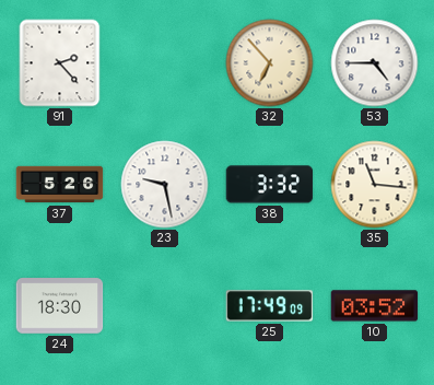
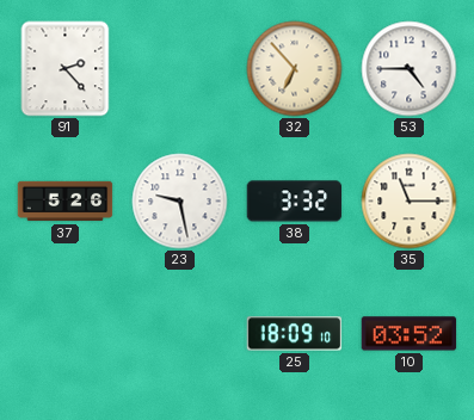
35: 11:16 -> 11:15
24: 18:30 -> none
25: 17:49 -> 18:09
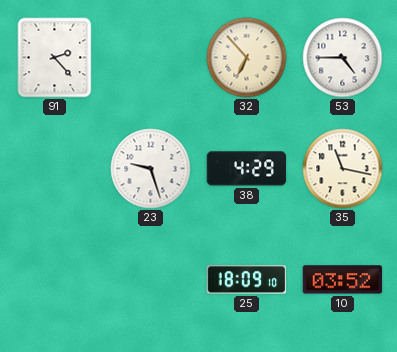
37: 5:26 -> none
23: 9:28 -> 9:27
38: 3:32 -> 4:29
35: 11:15 -> 11:17
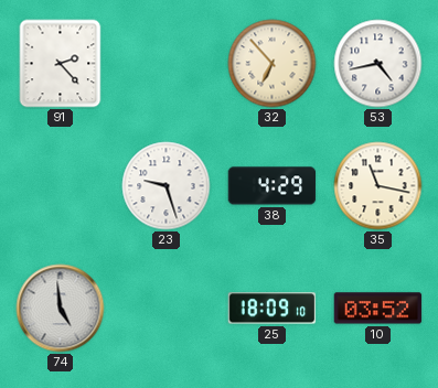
53: 4:45 -> 4:43
74: none -> 4:59
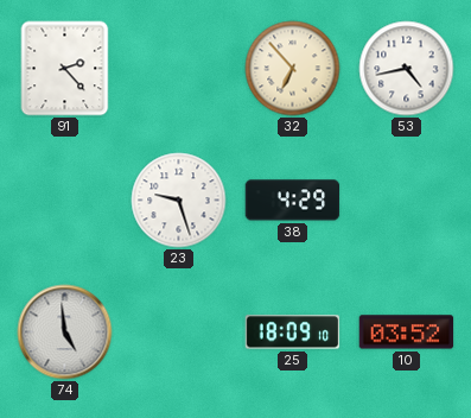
35: 11:17 -> none
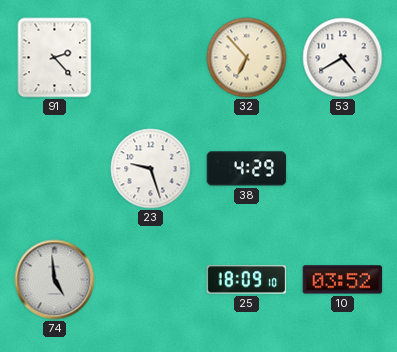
53: 4:43 -> 4:40
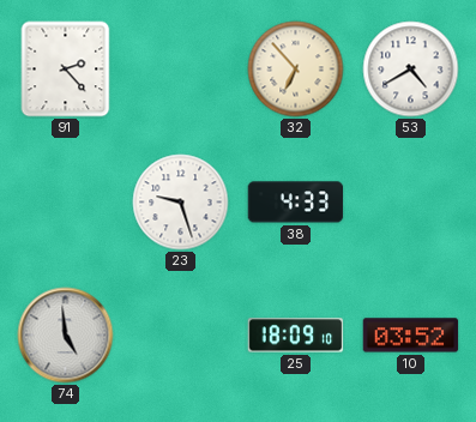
38: 4:29 -> 4:33
